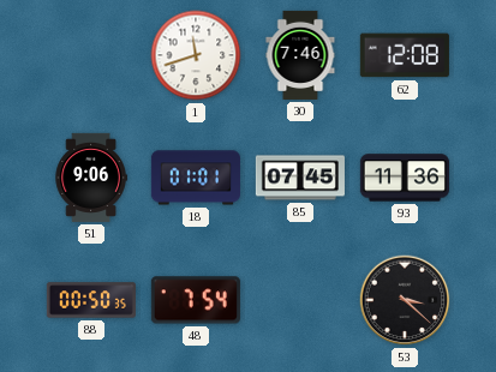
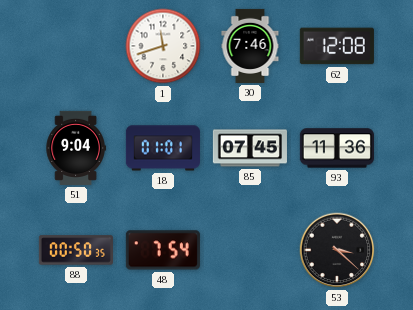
51: 9:06 -> 9:04
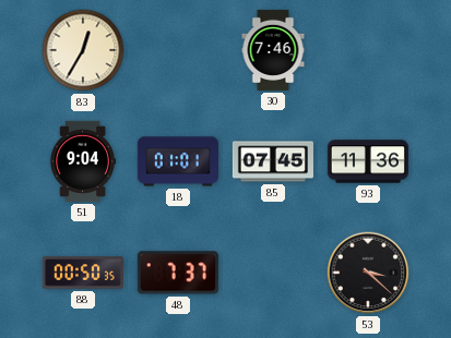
83: none -> 12:35
1: 11:42 -> none
62: 12:08 -> none
48: 7:54 -> 7:37
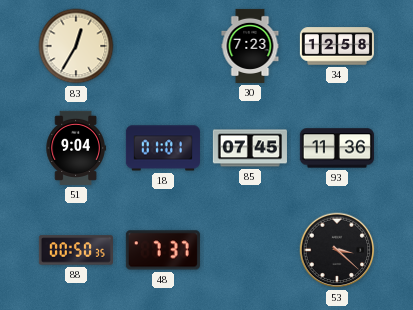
30: 7:46 -> 7:23
34: none -> 12:58
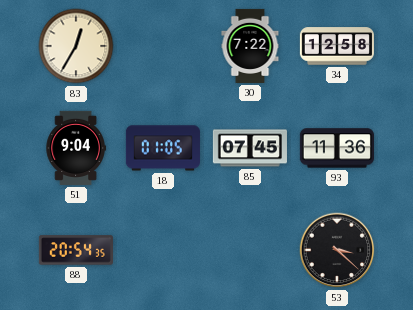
30: 7:23 -> 7:22
18: 01:01 -> 01:05
88: 00:50 -> 20:54
48: 7:37 -> none
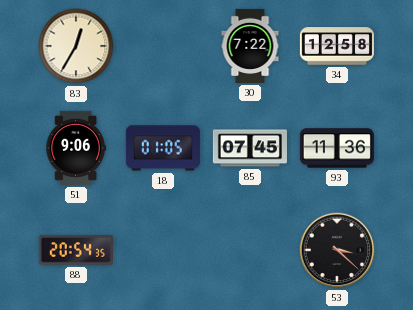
51: 9:04 -> 9:06
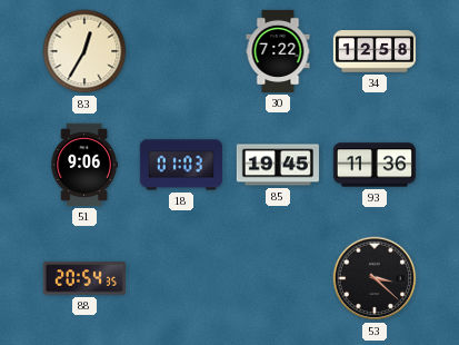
18: 01:05 -> 01:03
85: 07:45 -> 19:45
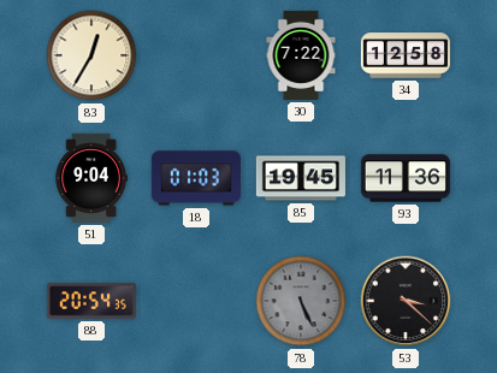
51: 9:06 -> 9:04
78: none -> 5:26
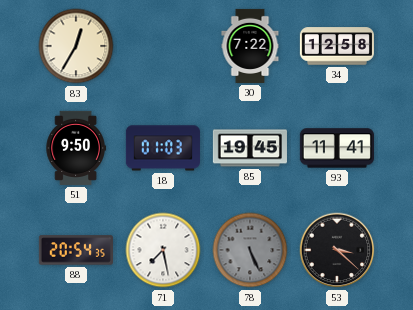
51: 9:04 -> 9:50
93: 11:36 -> 11:41
71: none -> 7:28
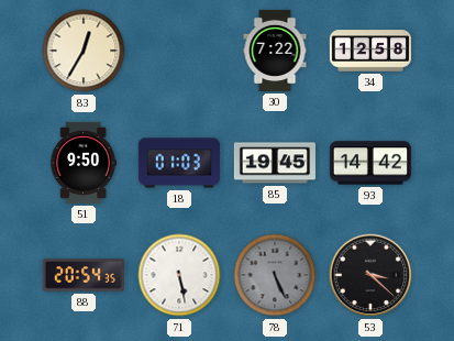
93: 11:41 -> 14:42
71: 7:28 -> 5:28
